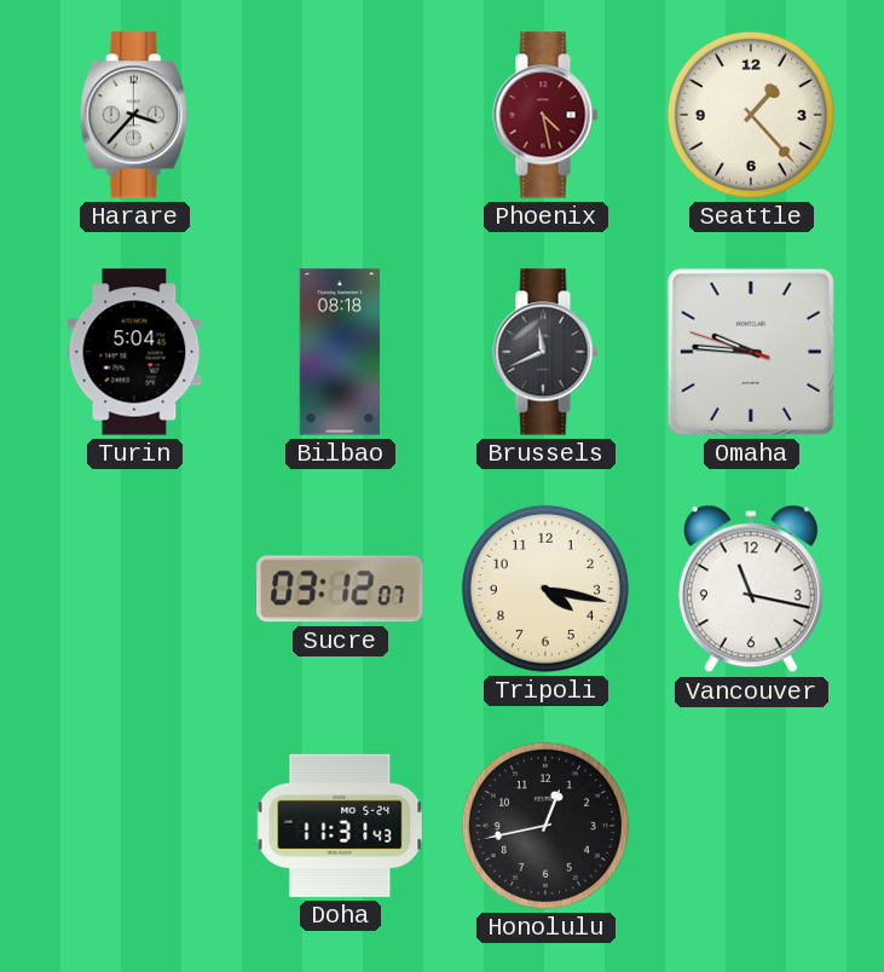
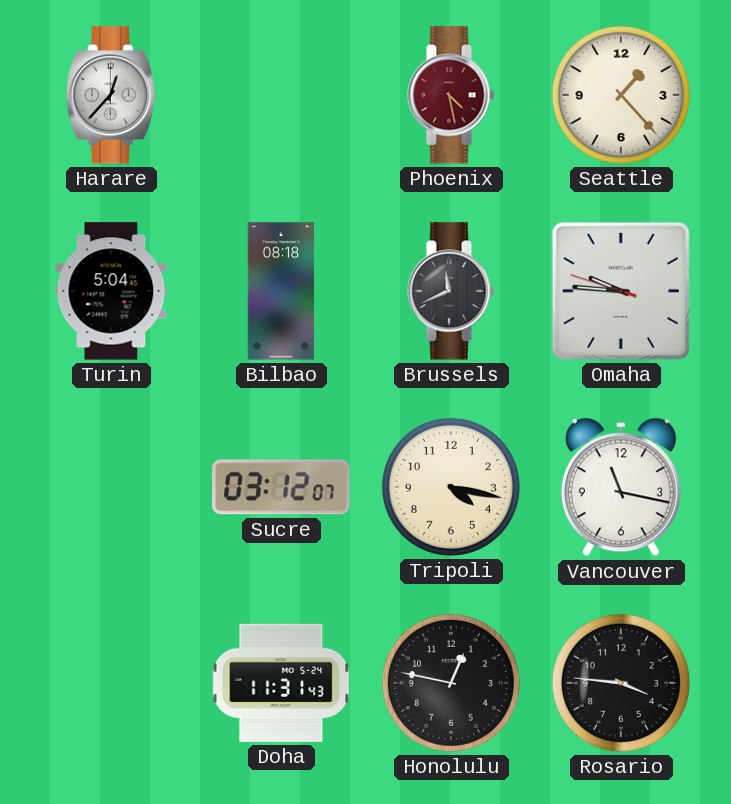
Harare: 3:37 -> 12:37
Honolulu: 12:43 -> 12:47
Rosario: none -> 3:46
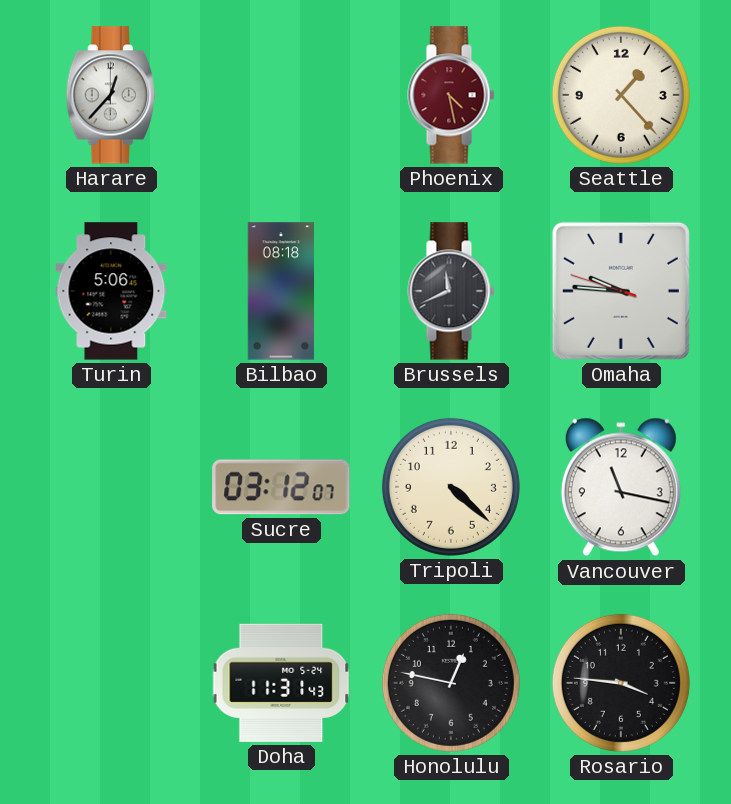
Turin: 5:04 -> 5:06
Tripoli: 4:17 -> 4:22
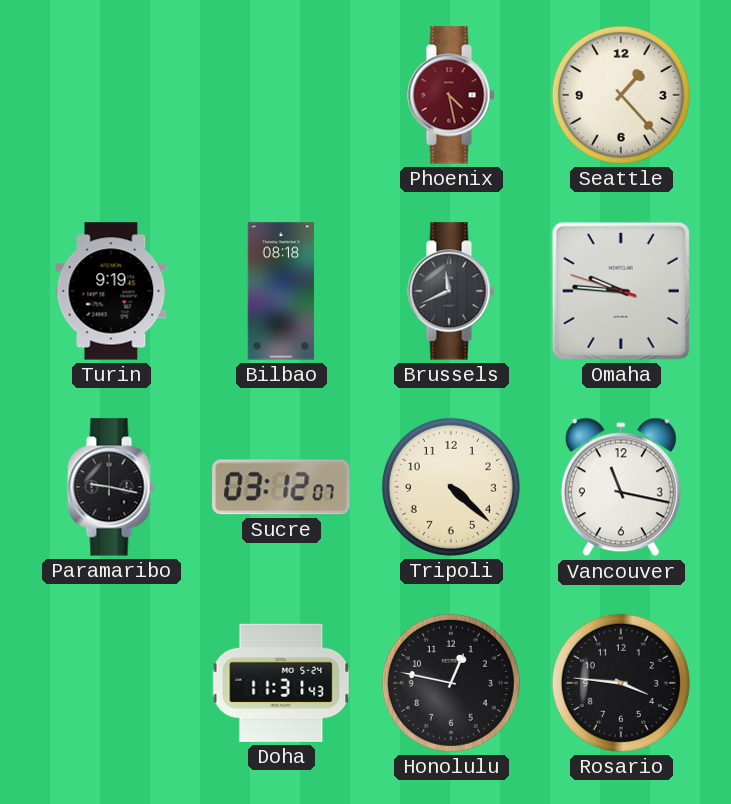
Harare: 12:37 -> none
Turin: 5:06 -> 9:19
Paramaribo: none -> 9:17
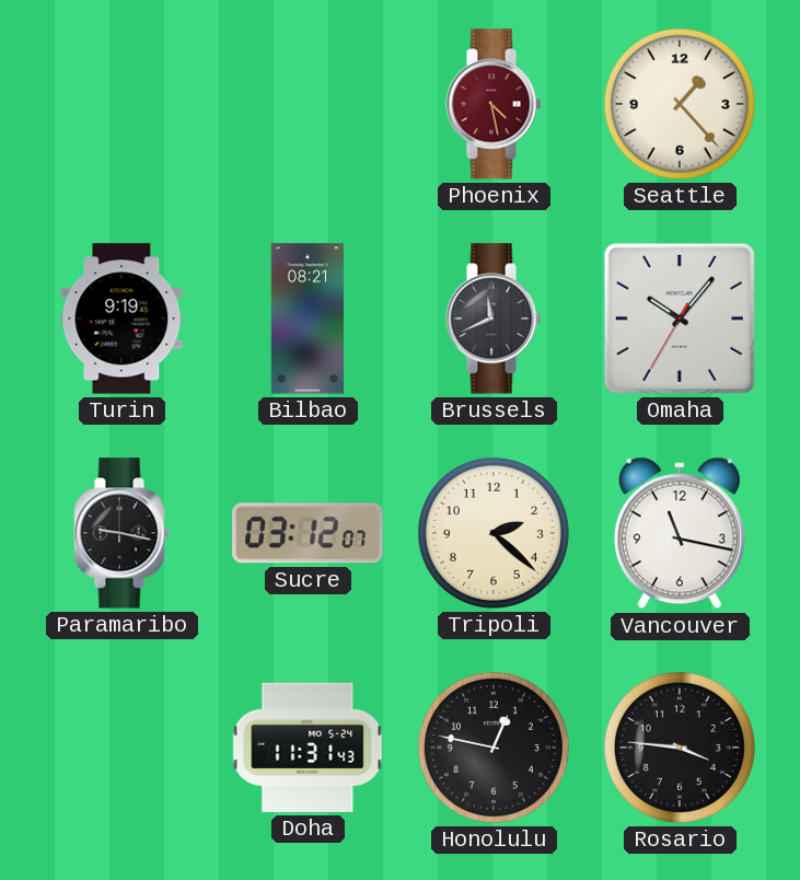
Bilbao: 08:18 -> 08:21
Omaha: 9:45 -> 10:06
Tripoli: 4:22 -> 2:22
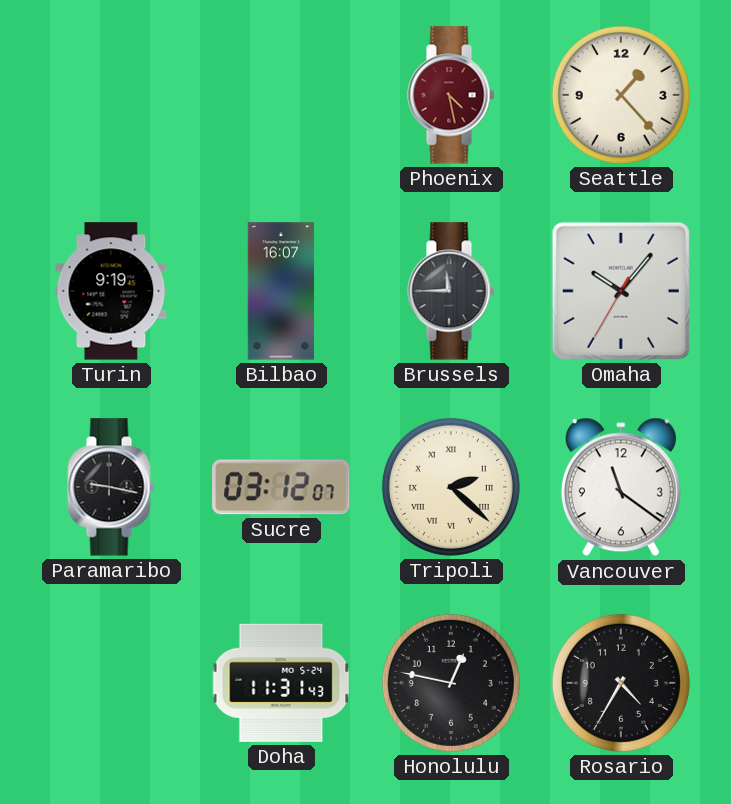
Bilbao: 08:21 -> 16:07
Brussels: 11:41 -> 11:45
Tripoli numerals: Arabic -> Roman
Vancouver: 11:17 -> 11:21
Rosario: 3:46 -> 4:35
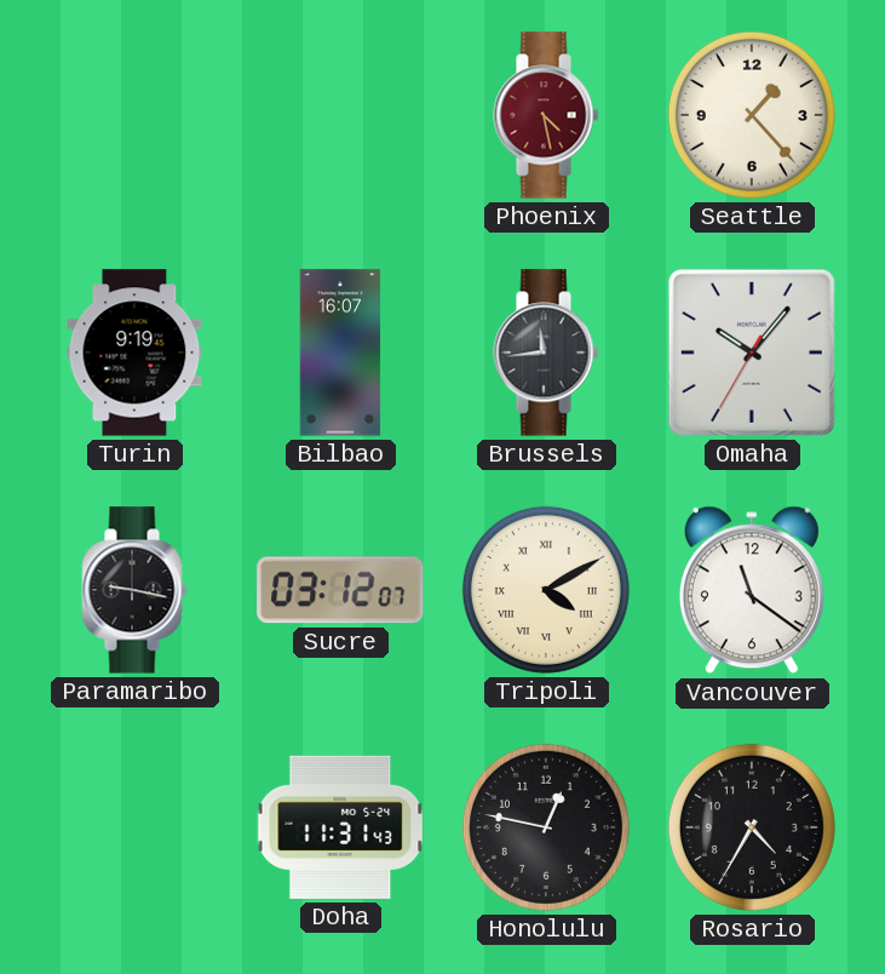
Brussels: 11:45 -> 11:44
Tripoli: 2:22 -> 4:10
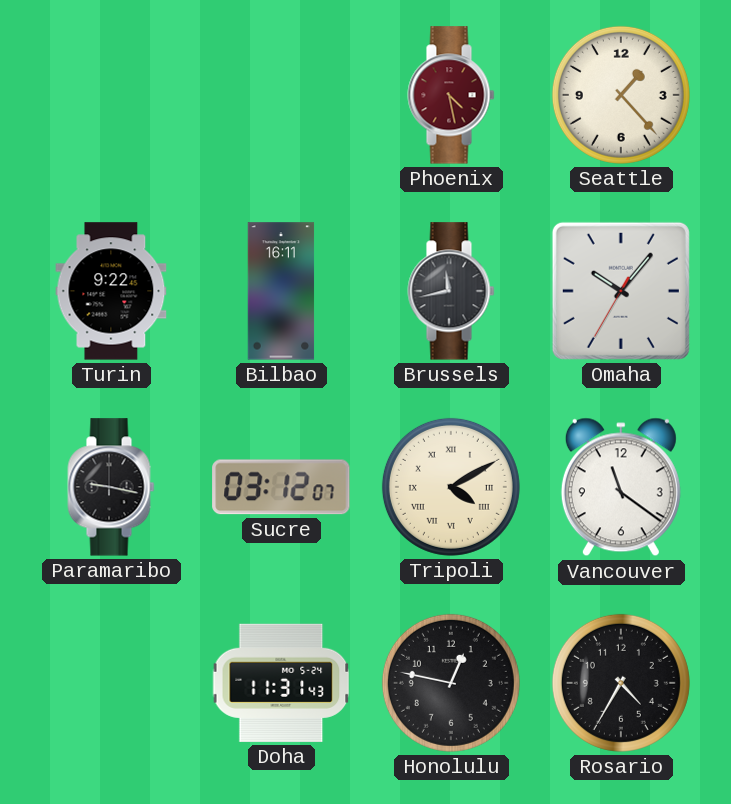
Turin: 9:19 -> 9:22
Bilbao: 16:07 -> 16:11
Brussels: 11:44 -> 11:43
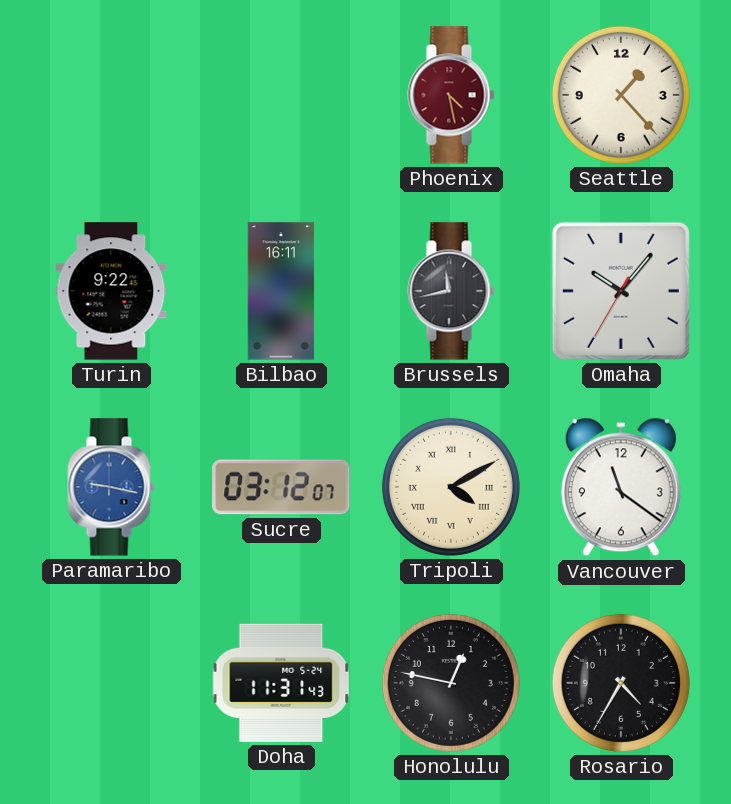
Paramaribo dial: black -> blue
